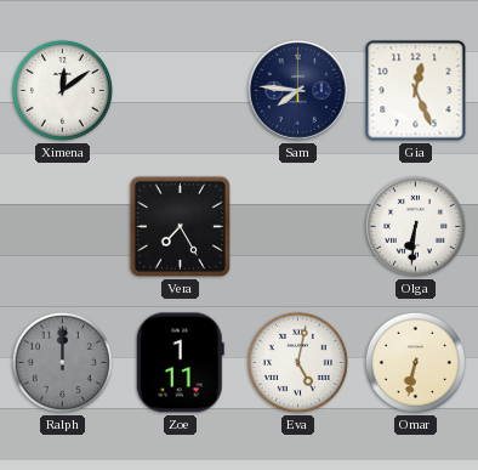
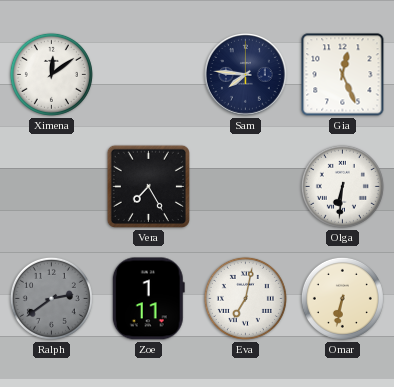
Ralph: 12:00 -> 2:39
Eva: 5:02 -> 7:02
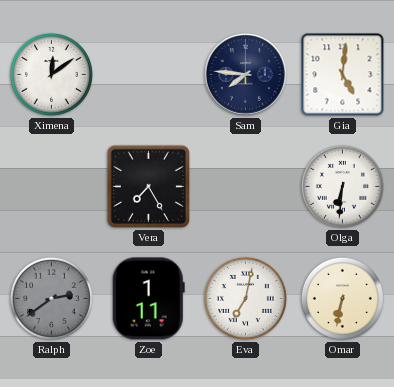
Gia: 12:26 -> 5:01
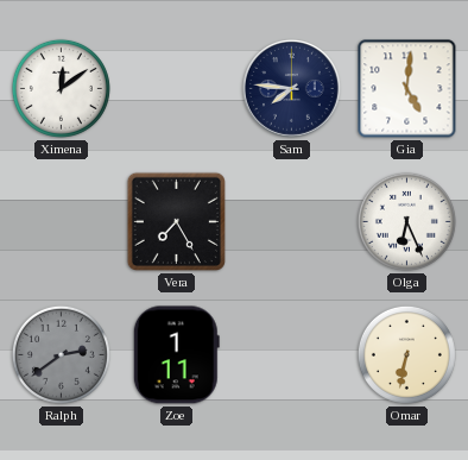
Olga: 6:31 -> 6:26
Eva: 7:02 -> none
